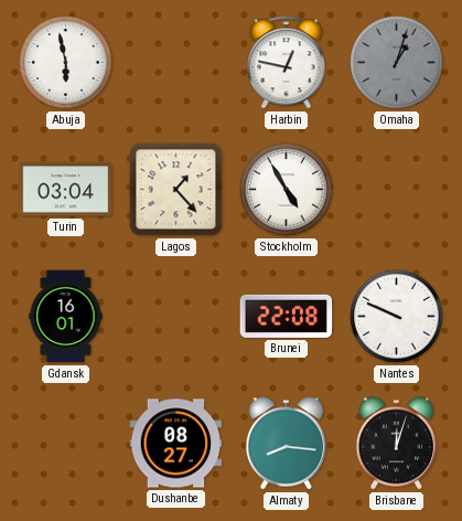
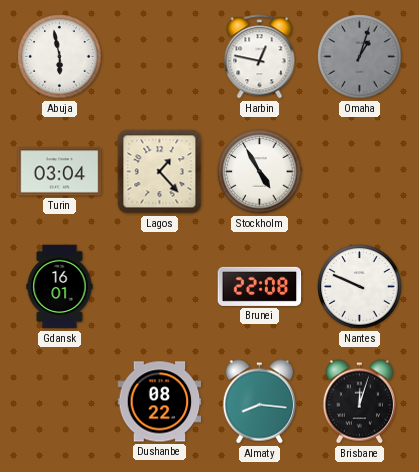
Dushanbe: 08:27 -> 08:22
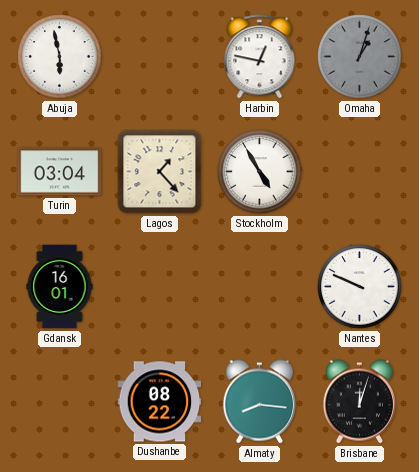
Brunei: 22:08 -> none
